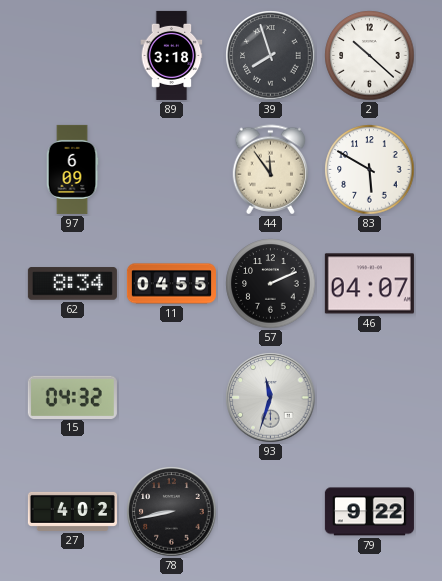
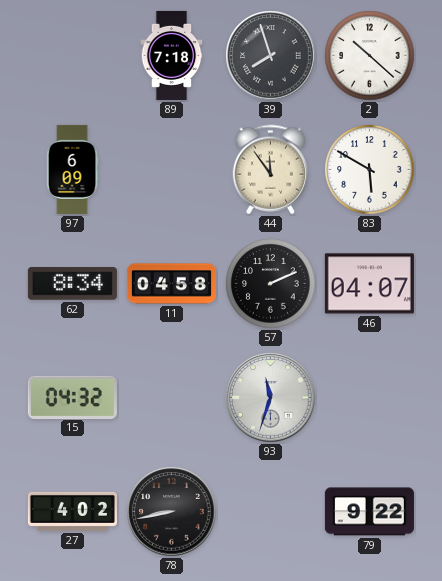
89: 3:18 -> 7:18
11: 04:55 -> 04:58
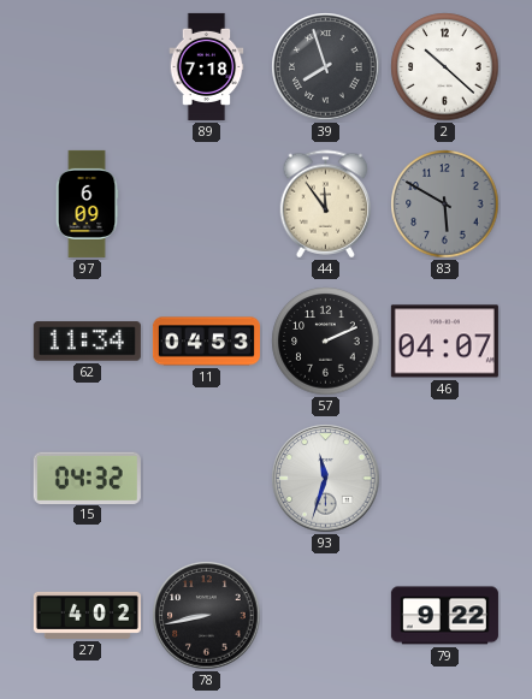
83 dial: white -> grey
62: 8:34 -> 11:34
11: 04:58 -> 04:53
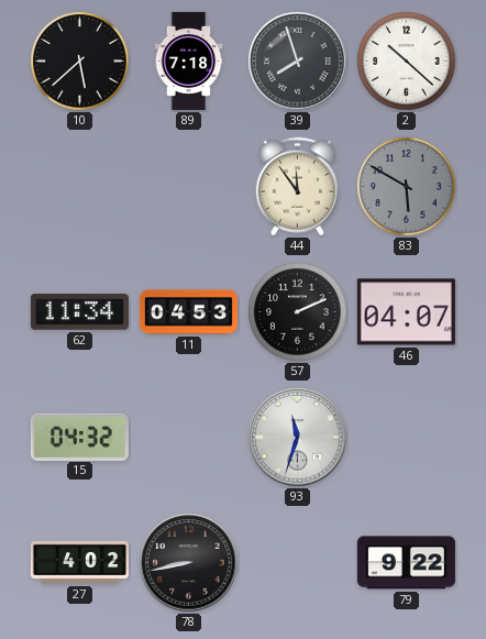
10: none -> 5:38
97: 6:09 -> none
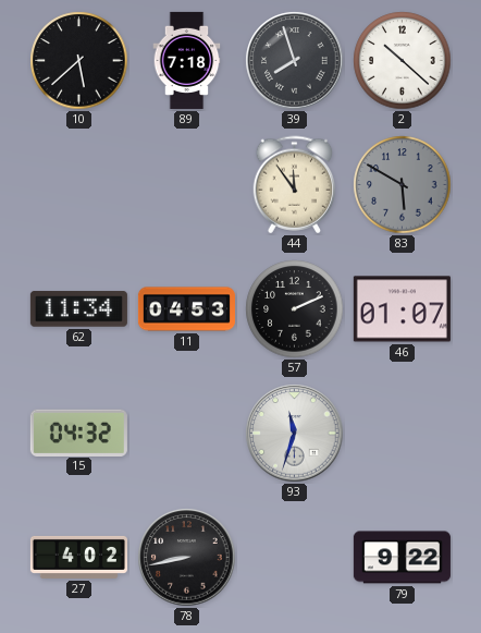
46: 04:07 -> 01:07
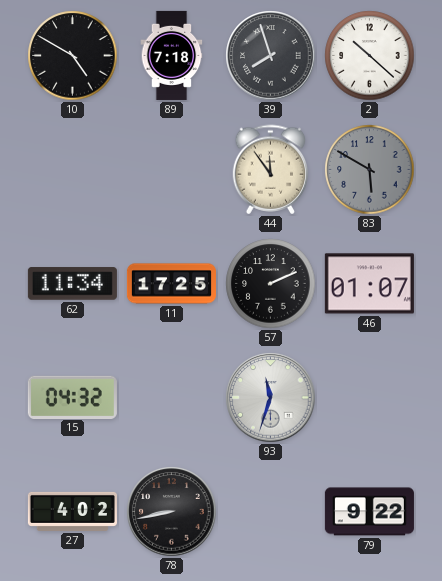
10: 5:38 -> 4:50
11: 04:53 -> 17:25
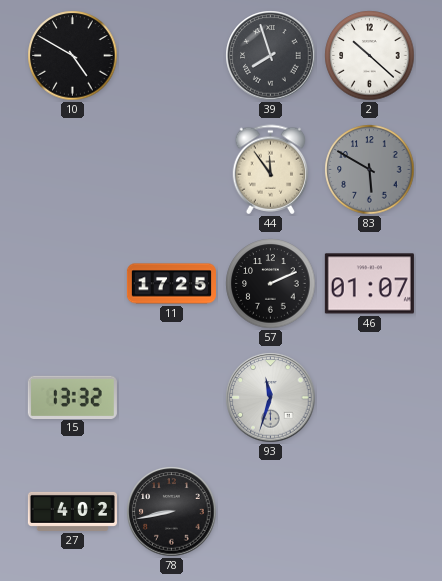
89: 7:18 -> none
62: 11:34 -> none
15: 04:32 -> 13:32
79: 9:22 -> none
